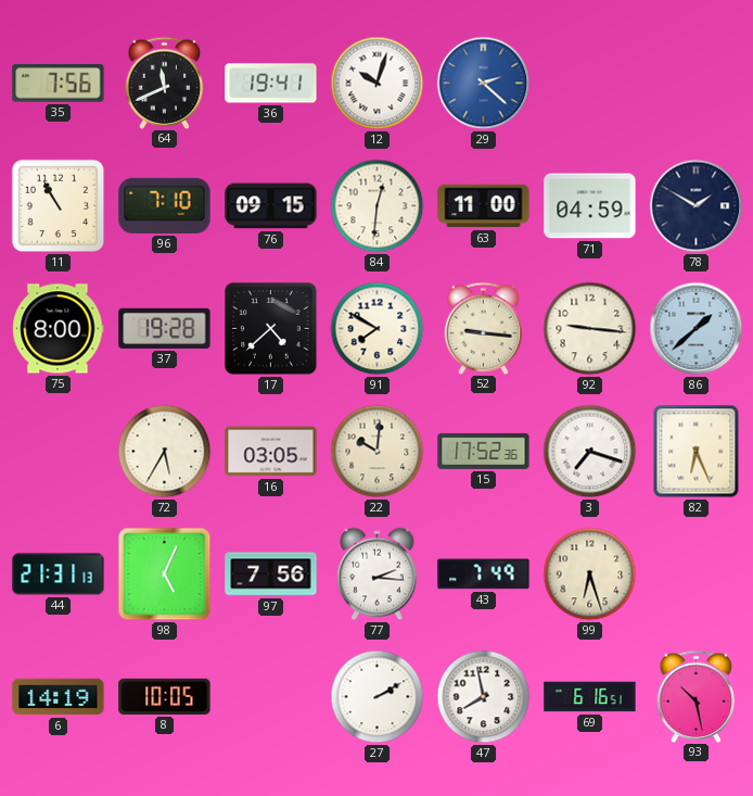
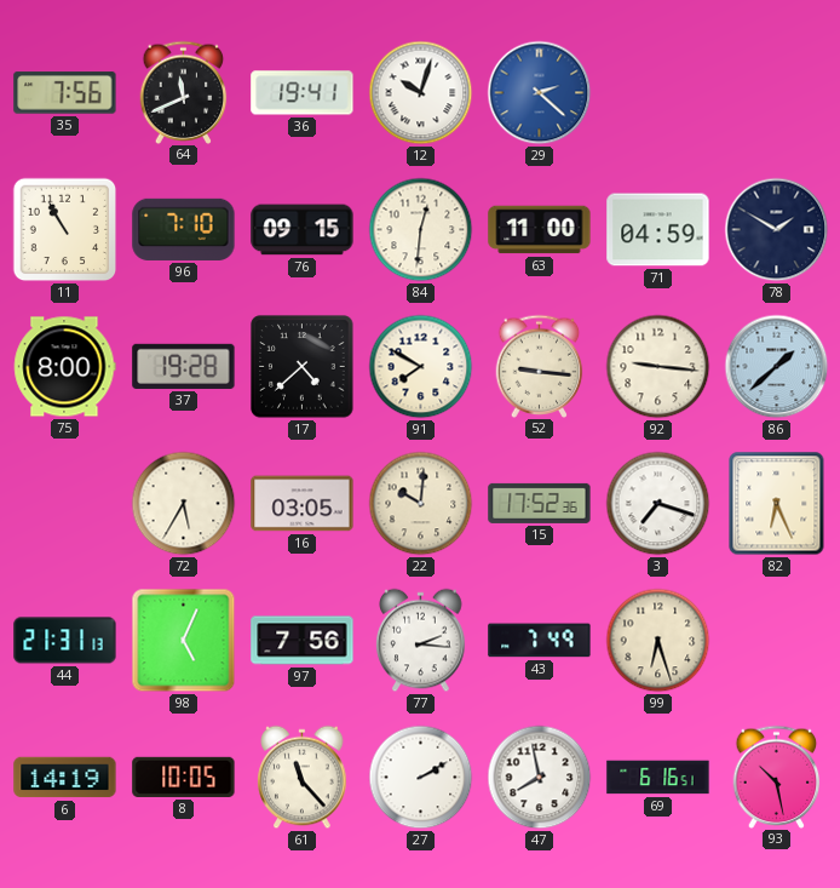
61: none -> 11:23
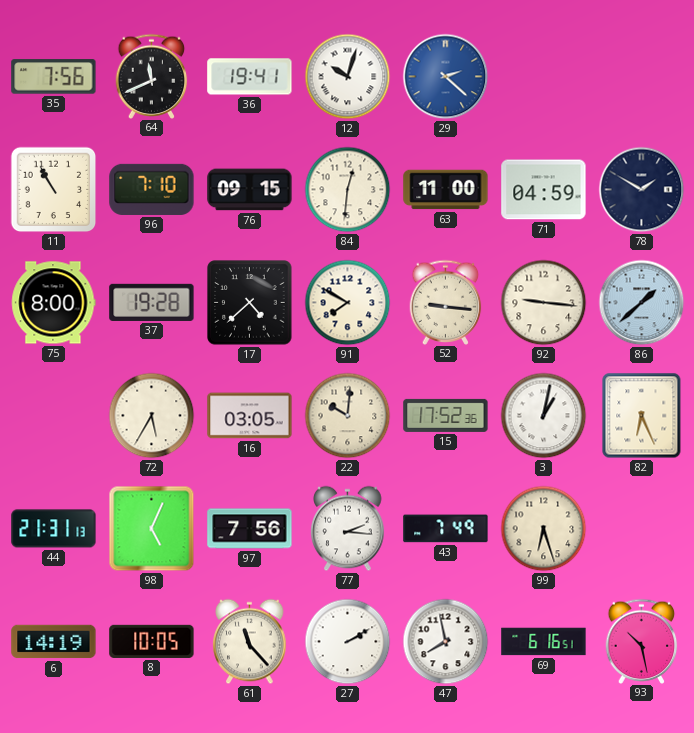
3: 7:18 -> 1:02
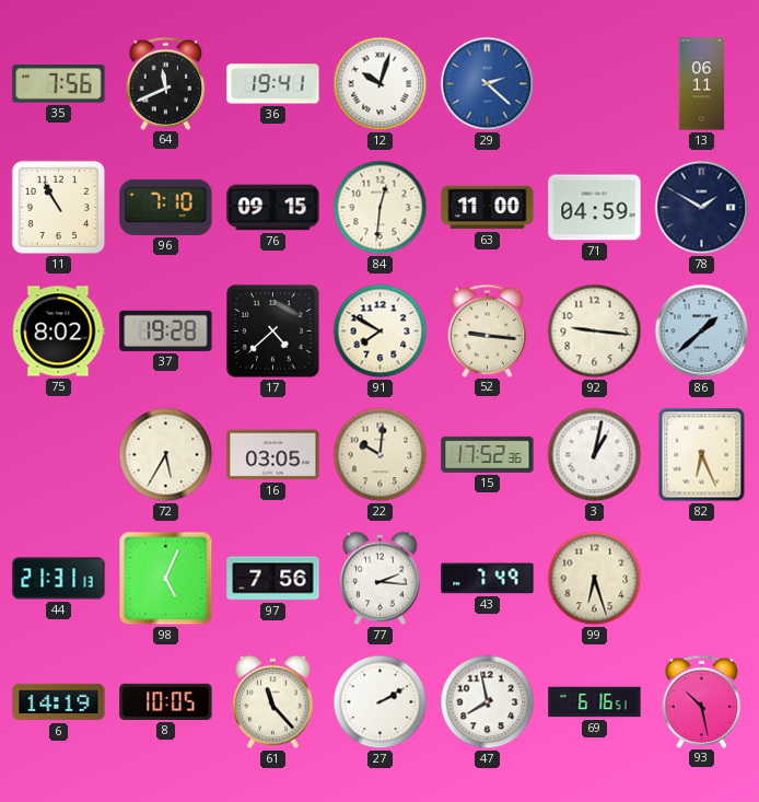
13: none -> 06:11
75: 8:00 -> 8:02
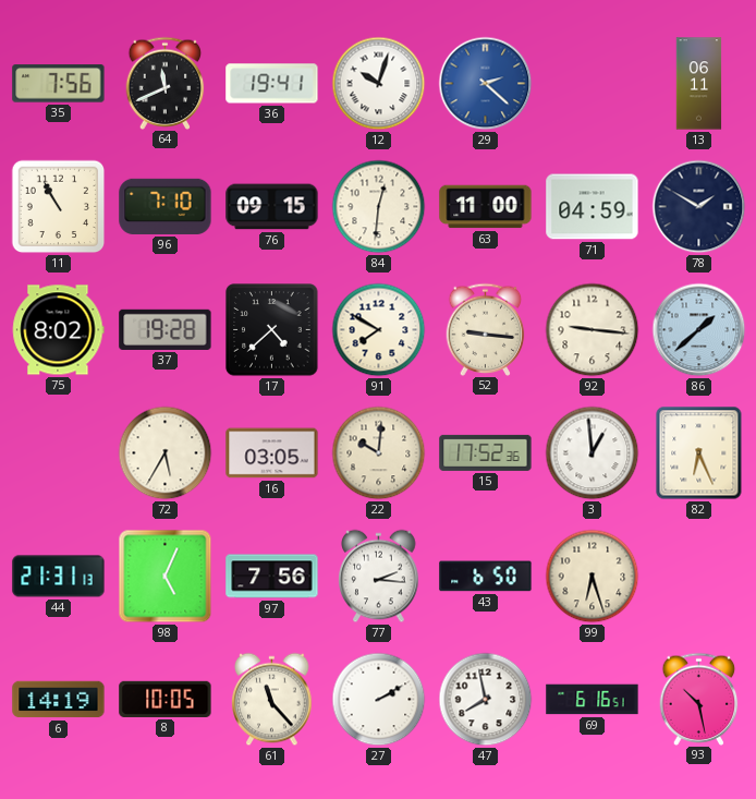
3: 1:02 -> 12:59
43: 7:49 -> 6:50
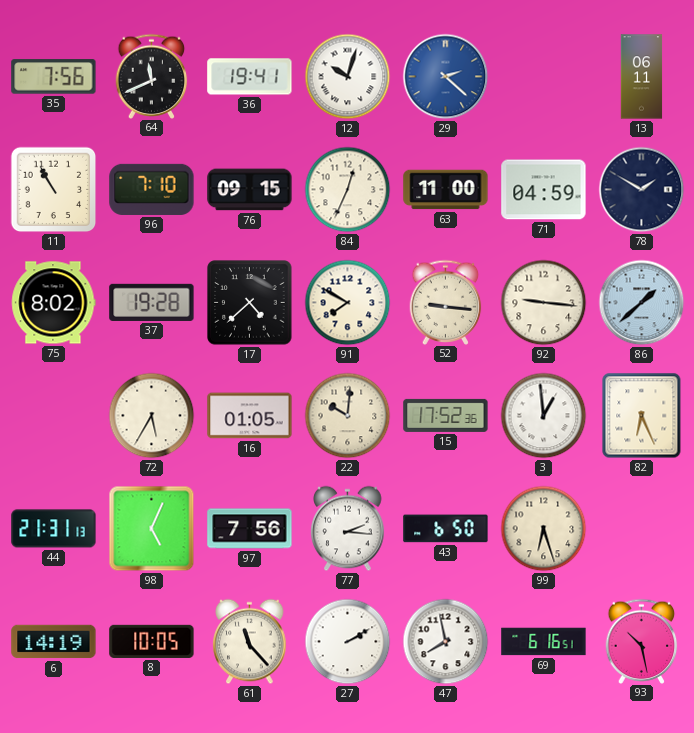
84: 12:31 -> 12:34
16: 03:05 -> 01:05
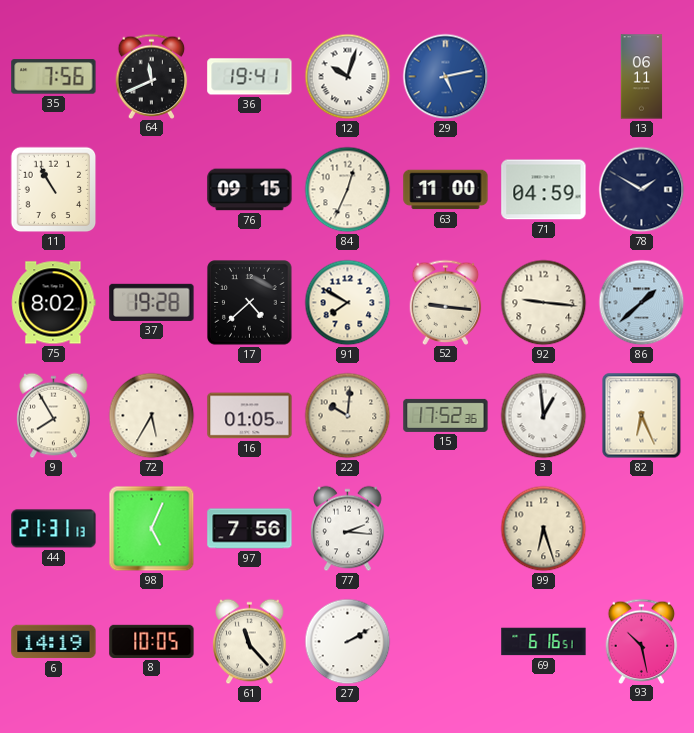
29: 2:22 -> 5:13
96: 7:10 -> none
9: none -> 7:55
43: 6:50 -> none
47: 7:58 -> none
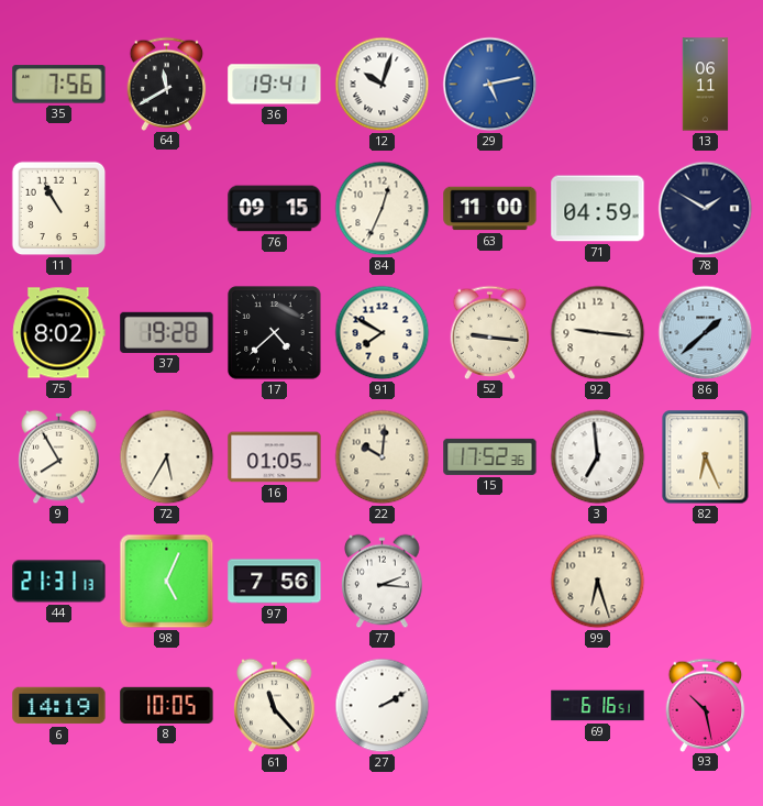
64: 11:41 -> 11:40
3: 12:59 -> 6:59
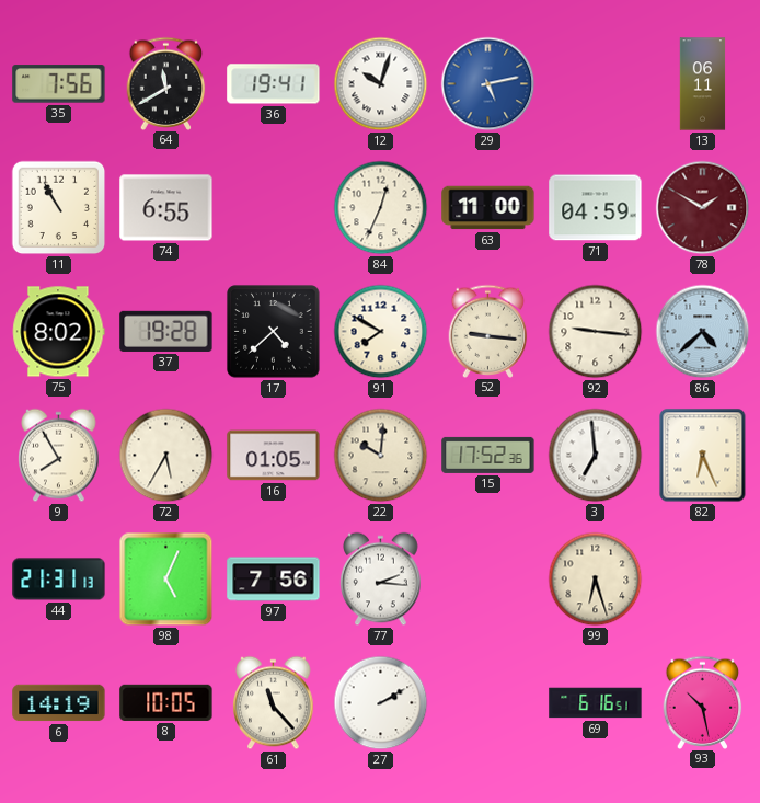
74: none -> 6:55
76: 09:15 -> none
78 dial: navy -> burgundy
86: 1:38 -> 4:38
